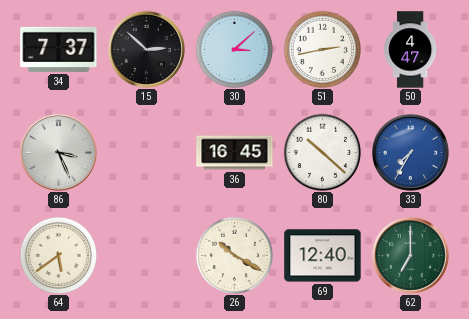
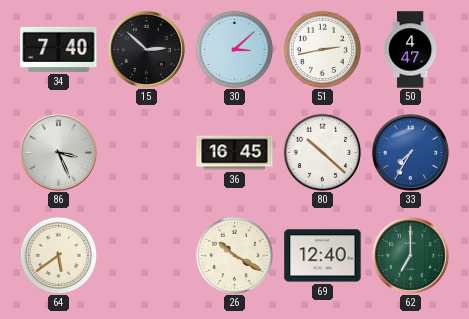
34: 7:37 -> 7:40
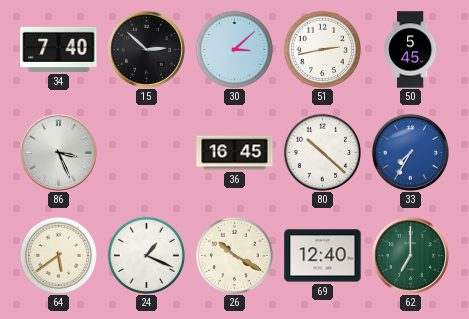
50: 4:47 -> 5:45
24: none -> 1:19
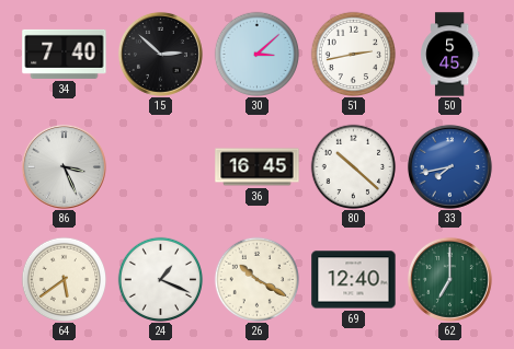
33: 7:35 -> 7:43
